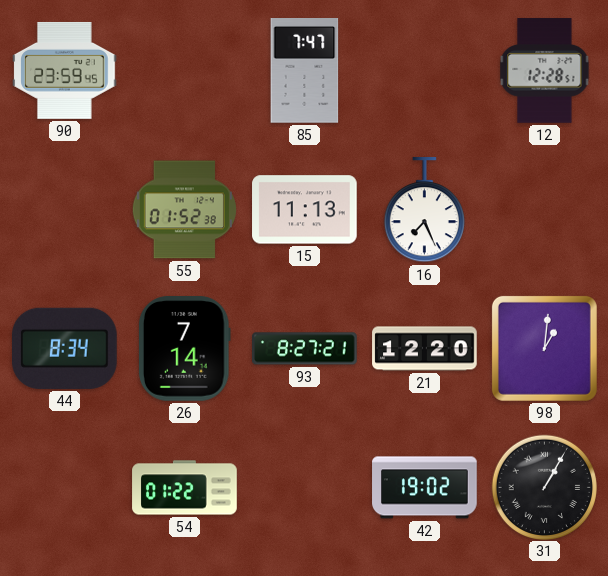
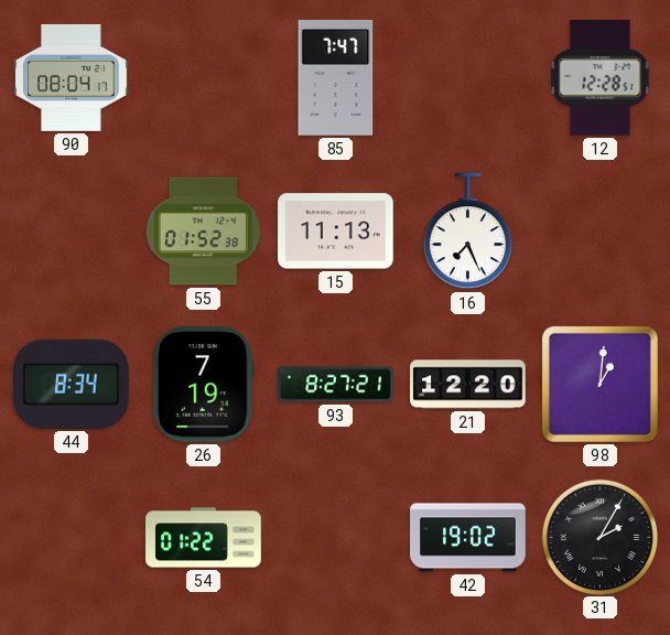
90: 23:59 -> 08:04
26: 7:14 -> 7:19
31: 1:05 -> 2:05
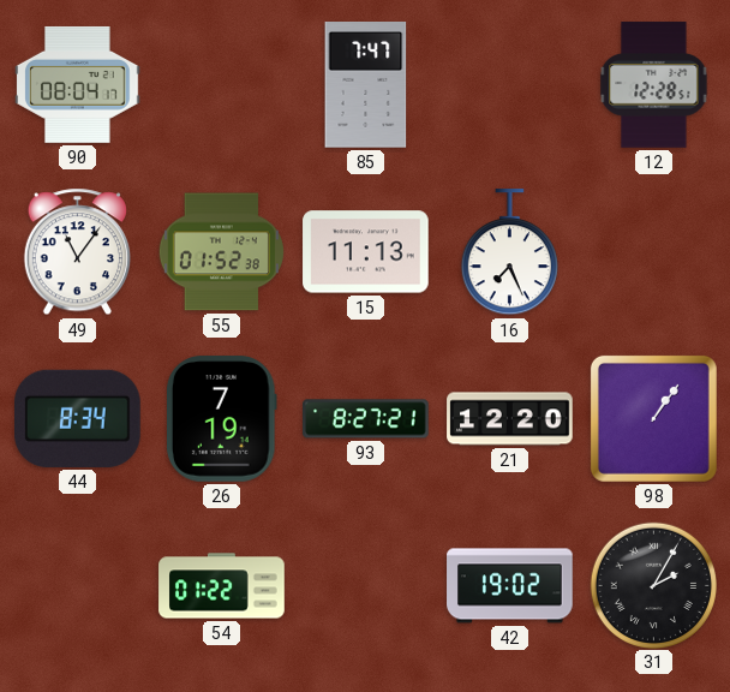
49: none -> 11:06
98: 1:01 -> 1:06
